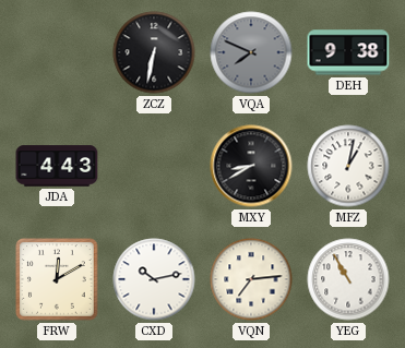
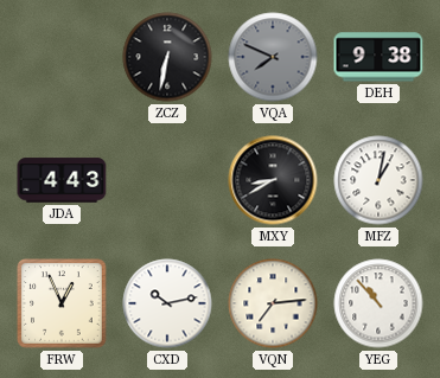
FRW: 12:10 -> 12:56
YEG: 10:55 -> 10:53
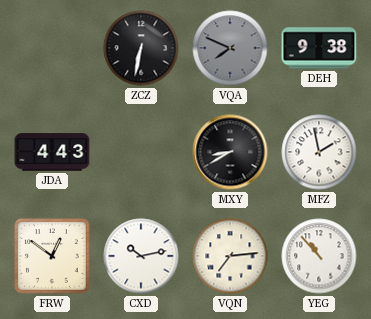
MFZ: 1:02 -> 1:58
FRW: 12:56 -> 12:51
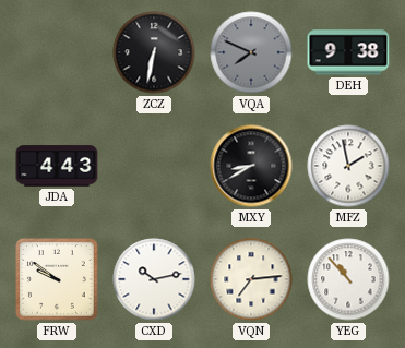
FRW: 12:51 -> 9:51
